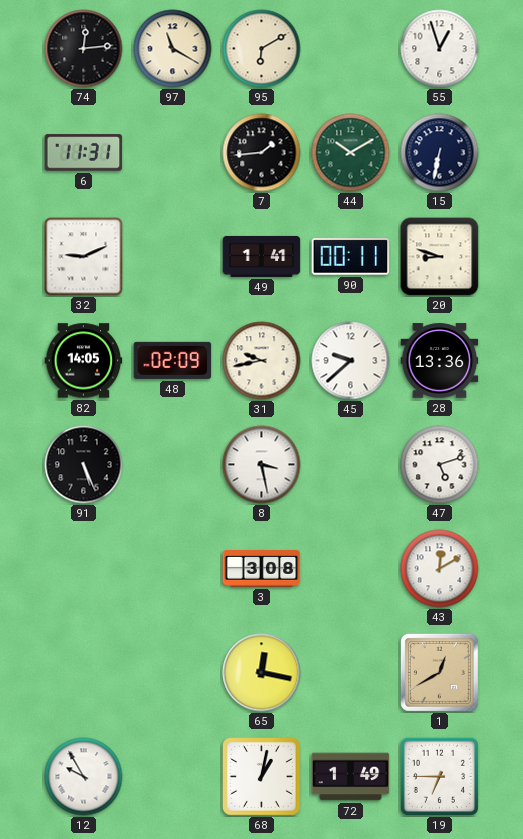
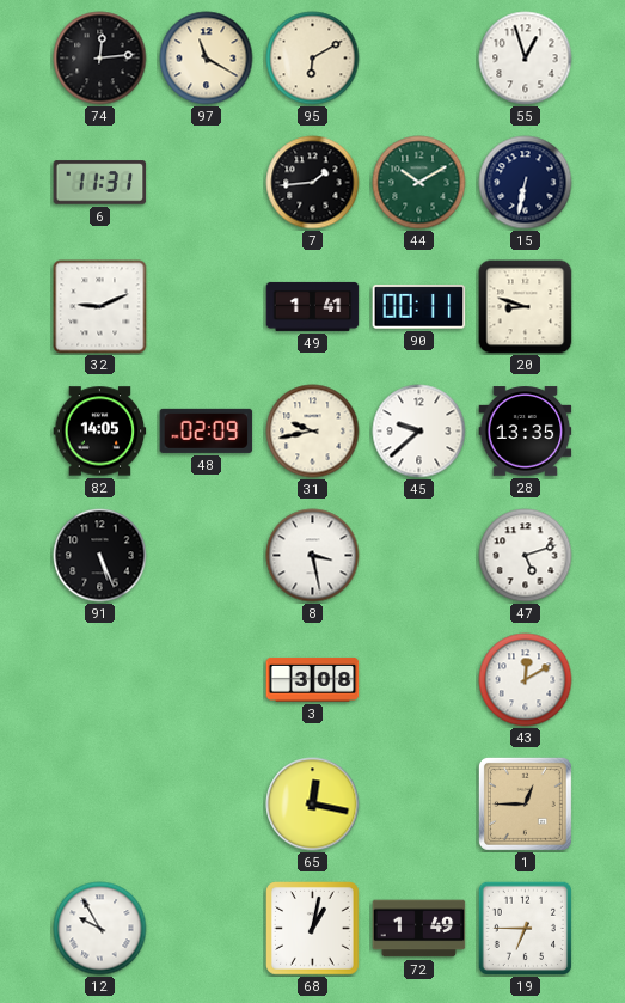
28: 13:36 -> 13:35
1: 12:40 -> 12:45
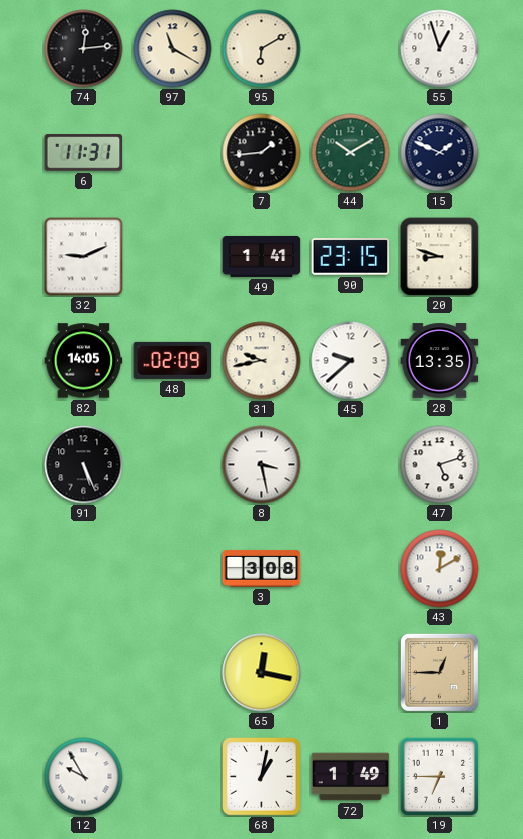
15: 6:32 -> 1:49
90: 00:11 -> 23:15
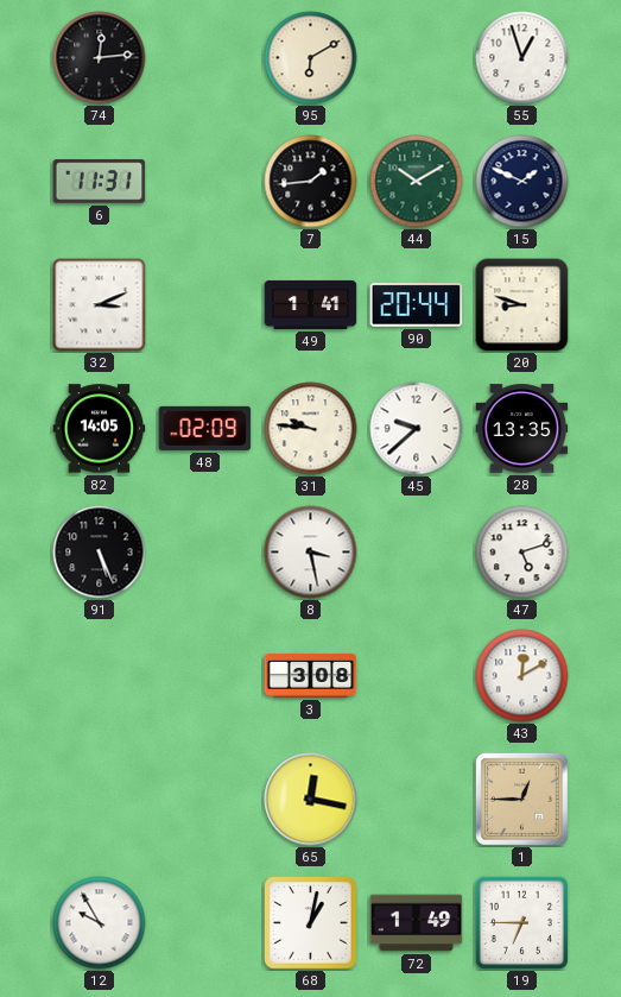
97: 11:20 -> none
32: 9:11 -> 3:11
90: 23:15 -> 20:44
31: 9:43 -> 9:46
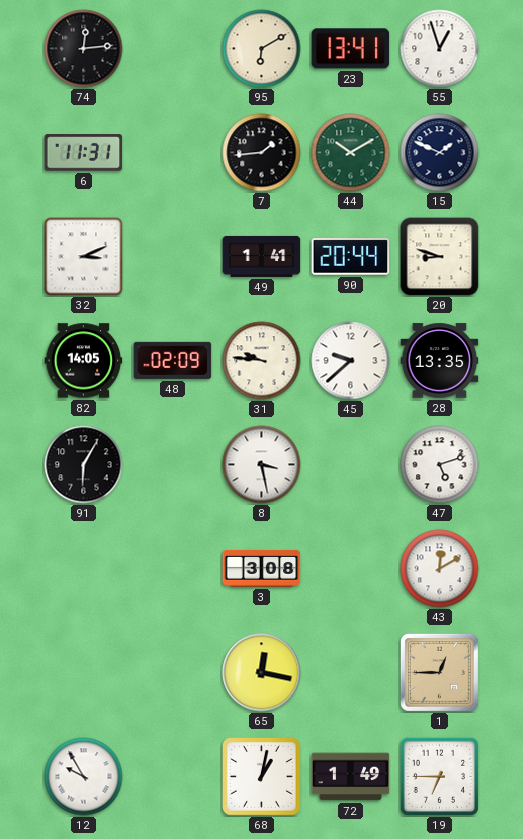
23: none -> 13:41
91: 5:26 -> 6:05
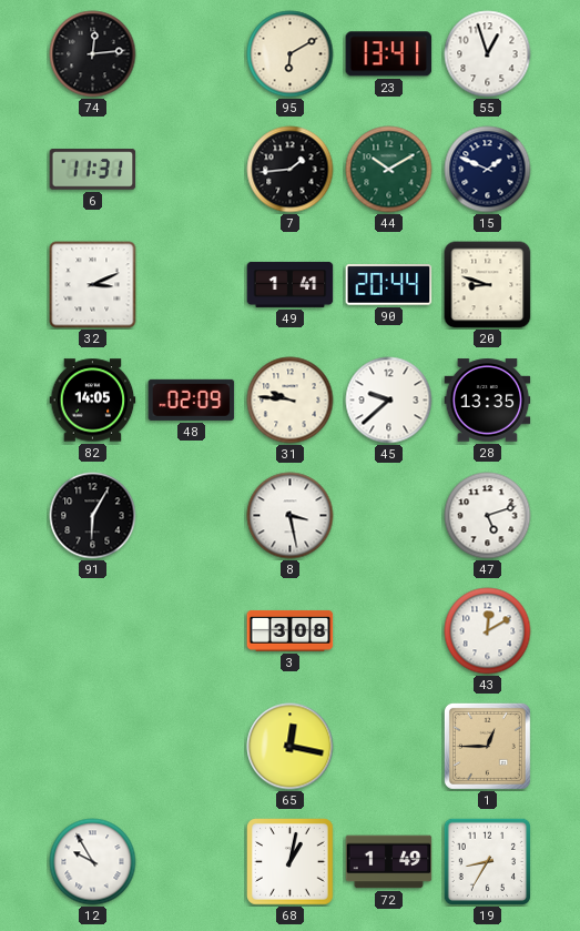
19: 6:45 -> 8:35
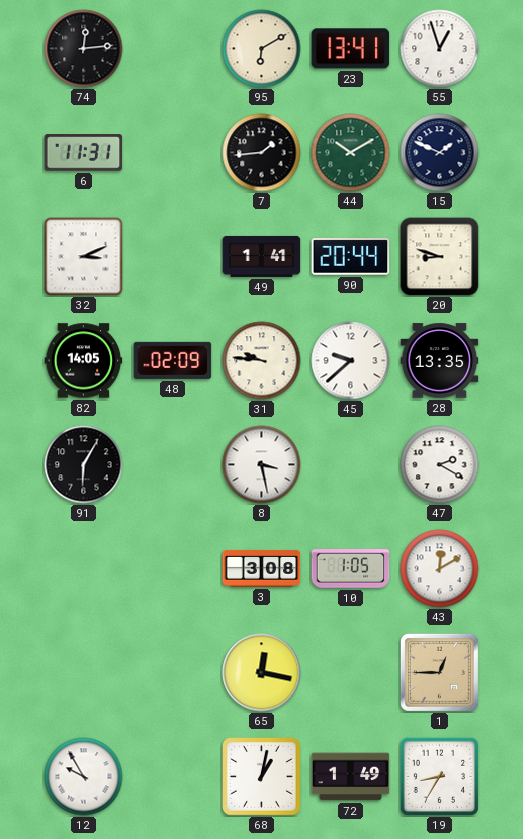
47: 5:12 -> 2:20
10: none -> 1:05
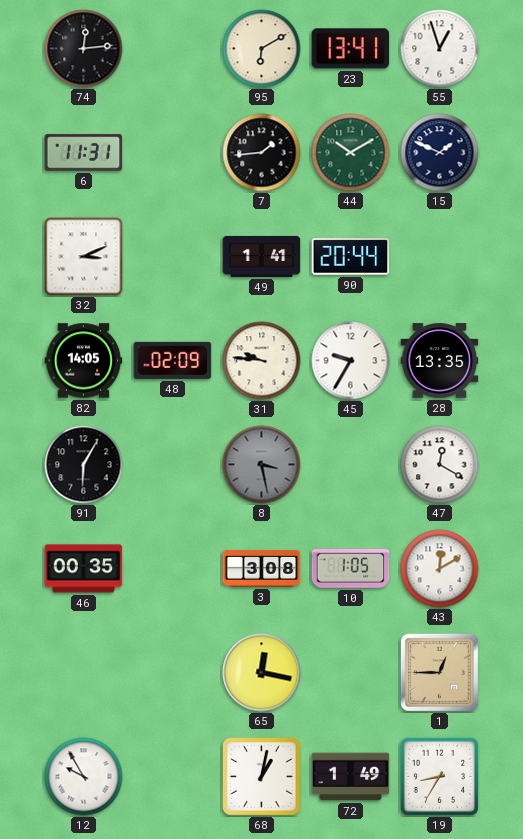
20: 8:48 -> none
45: 9:38 -> 9:35
8 dial: white -> grey
47: 2:20 -> 12:20
46: none -> 00:35
